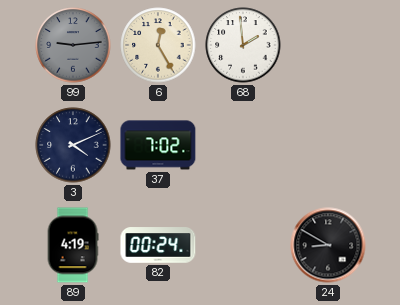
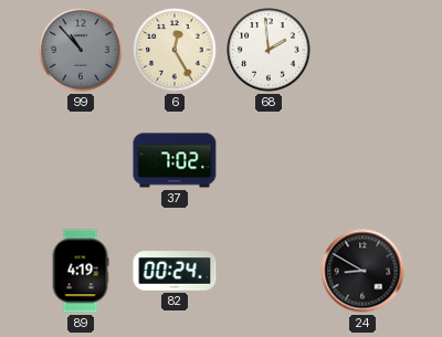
99: 9:14 -> 10:53
3: 4:11 -> none
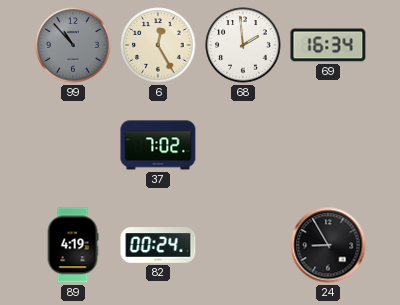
69: none -> 16:34
24: 8:50 -> 8:55
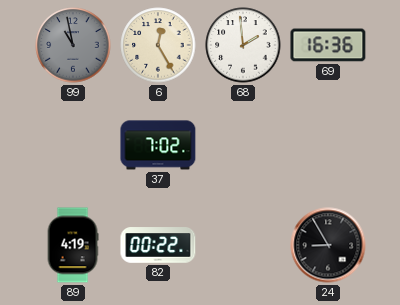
99: 10:53 -> 10:58
69: 16:34 -> 16:36
82: 00:24 -> 00:22
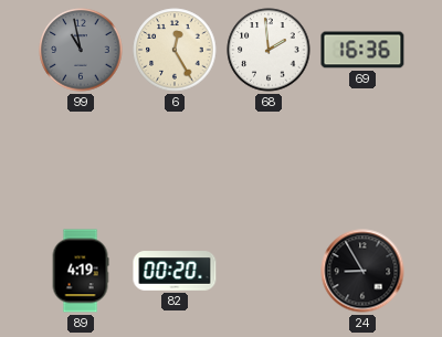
37: 7:02 -> none
82: 00:22 -> 00:20
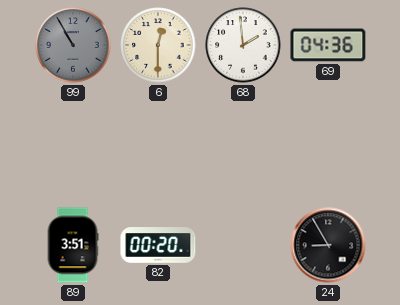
99: 10:58 -> 10:55
6: 12:25 -> 12:30
69: 16:36 -> 04:36
89: 4:19 -> 3:51
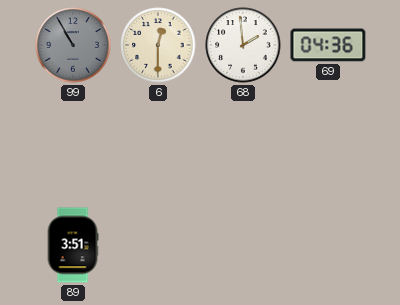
82: 00:20 -> none
24: 8:55 -> none
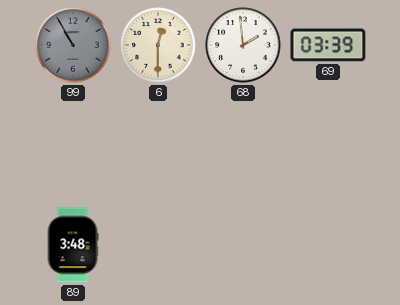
69: 04:36 -> 03:39
89: 3:51 -> 3:48
